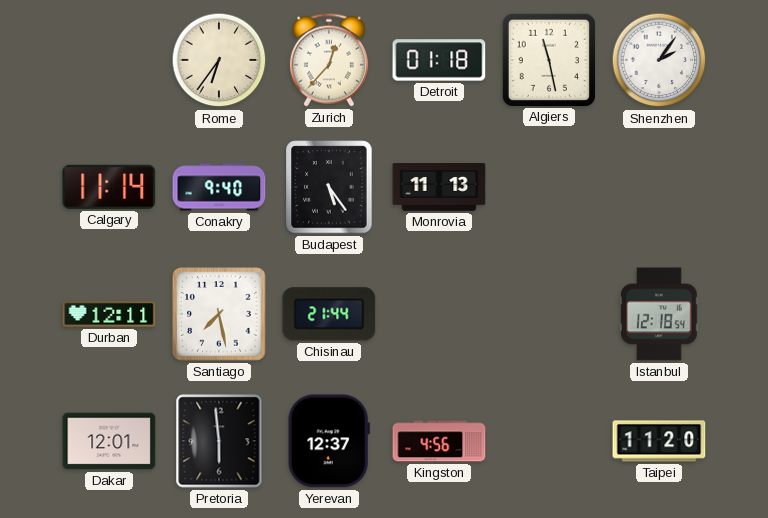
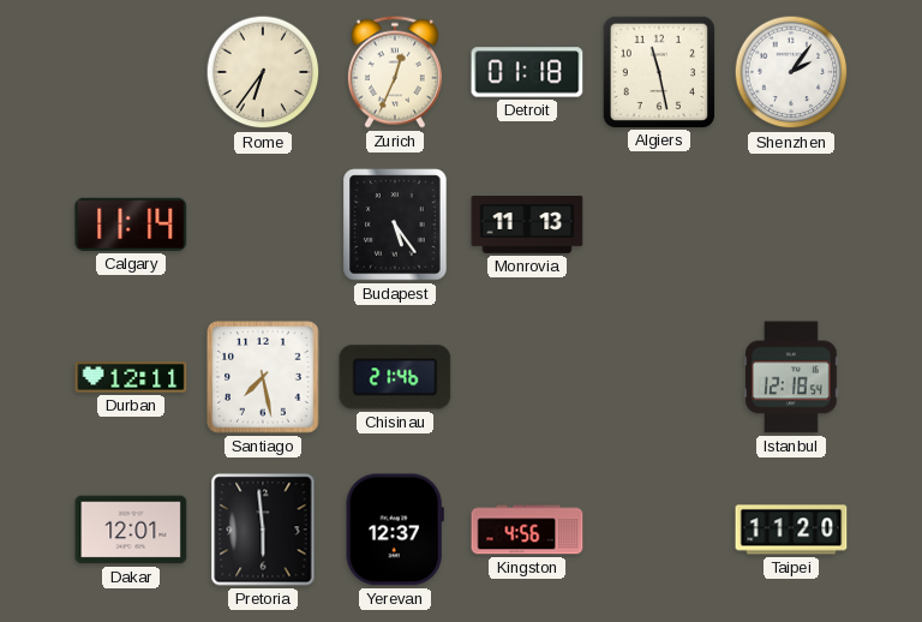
Zurich: 12:37 -> 12:34
Conakry: 9:40 -> none
Chisinau: 21:44 -> 21:46
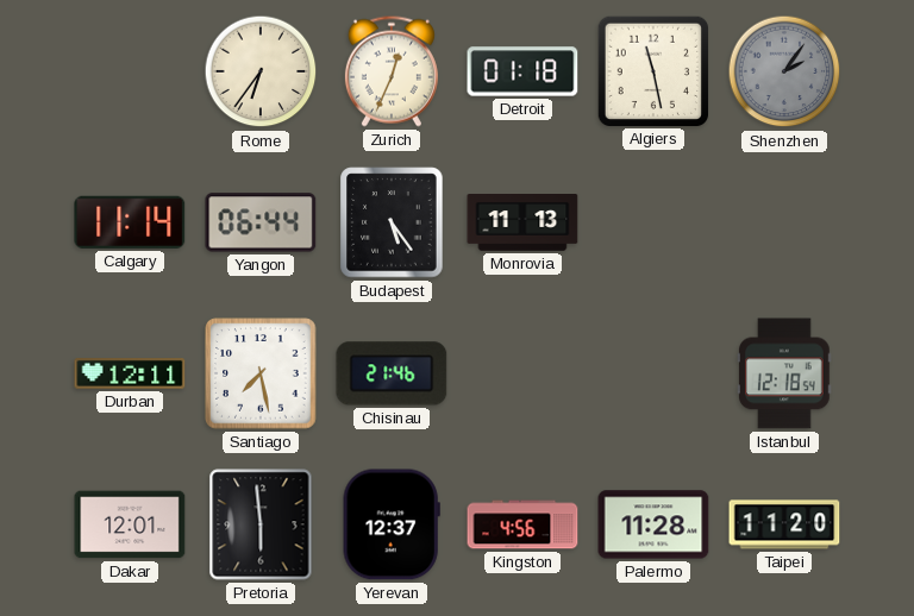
Shenzhen dial: white -> grey
Yangon: none -> 06:44
Palermo: none -> 11:28
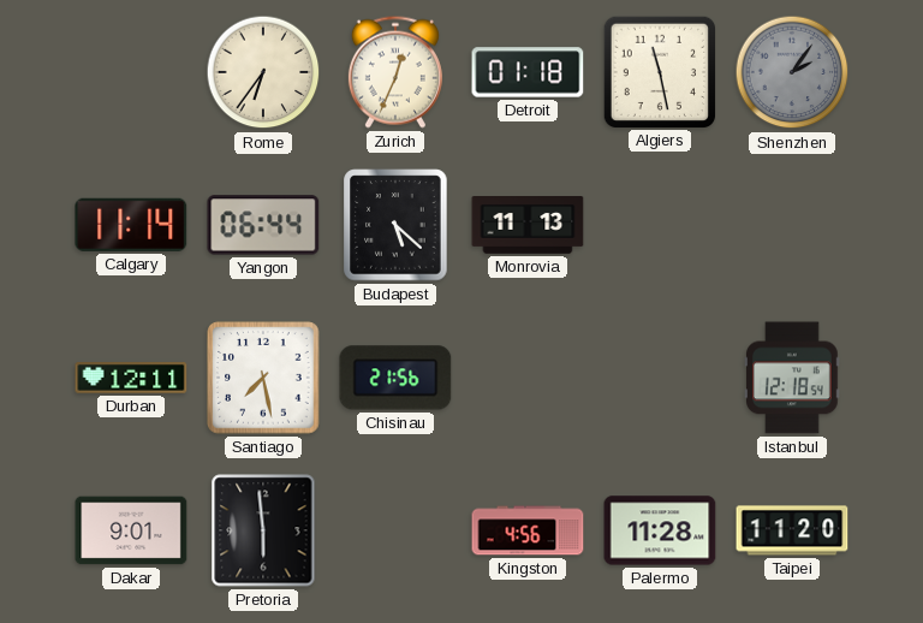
Budapest: 5:24 -> 5:22
Chisinau: 21:46 -> 21:56
Dakar: 12:01 -> 9:01
Yerevan: 12:37 -> none
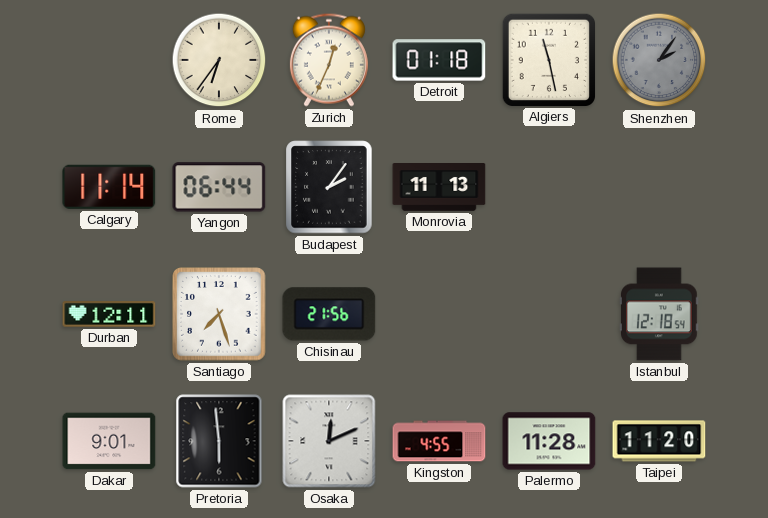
Budapest: 5:22 -> 2:06
Santiago: 7:28 -> 7:27
Osaka: none -> 12:11
Kingston: 4:56 -> 4:55
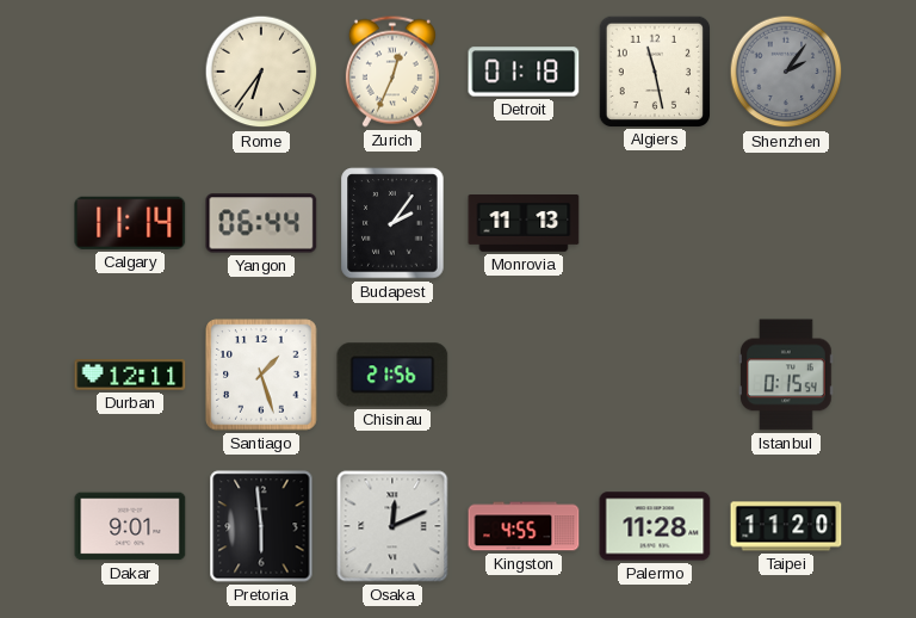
Santiago: 7:27 -> 1:27
Istanbul: 12:18 -> 0:15
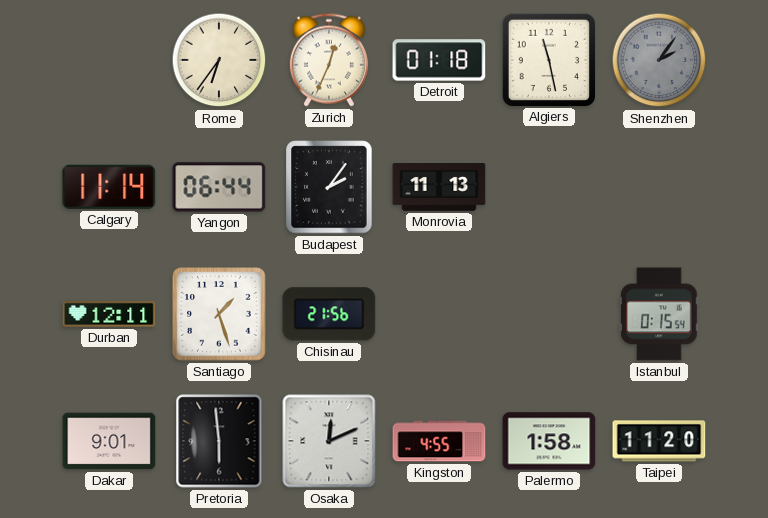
Palermo: 11:28 -> 1:58
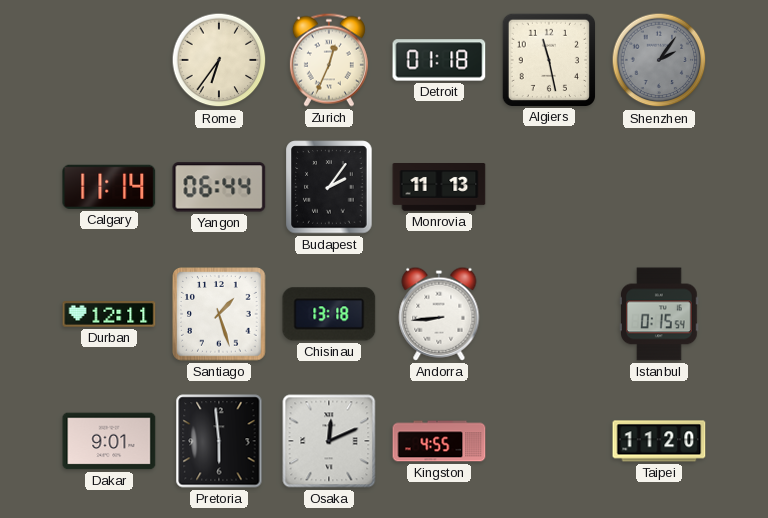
Chisinau: 21:56 -> 13:18
Andorra: none -> 8:44
Palermo: 1:58 -> none
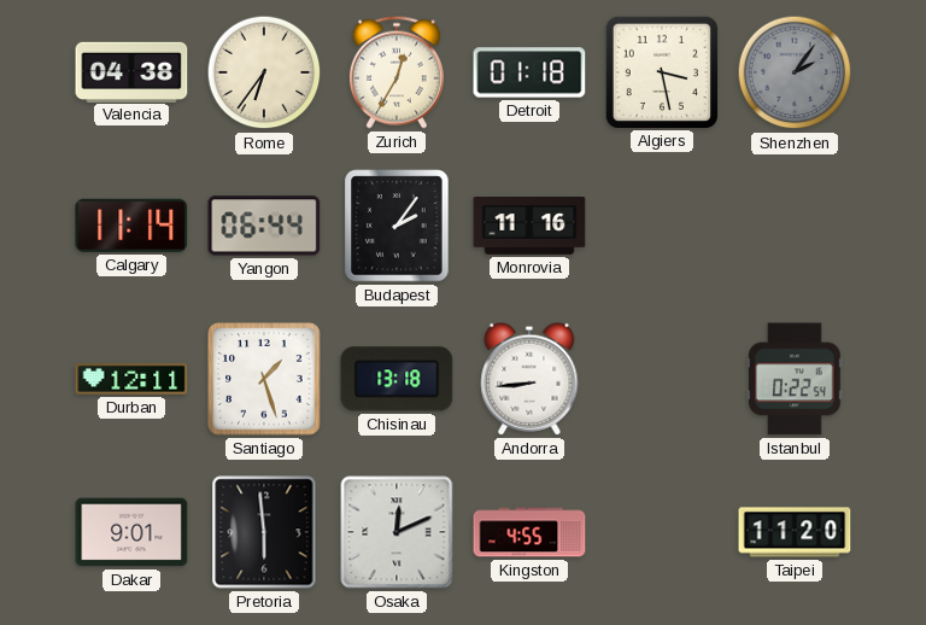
Valencia: none -> 04:38
Zurich: 12:34 -> 12:35
Algiers: 11:28 -> 3:28
Monrovia: 11:13 -> 11:16
Istanbul: 0:15 -> 0:22
